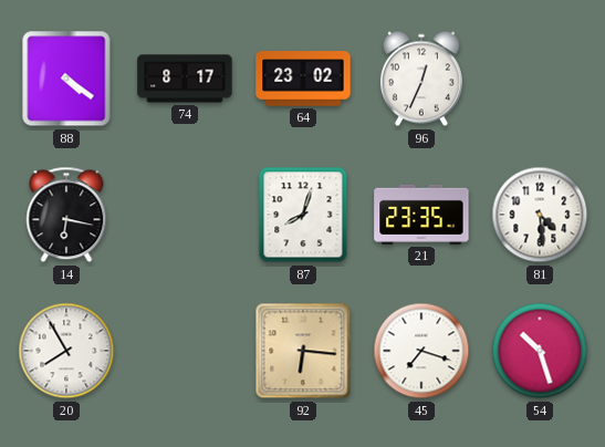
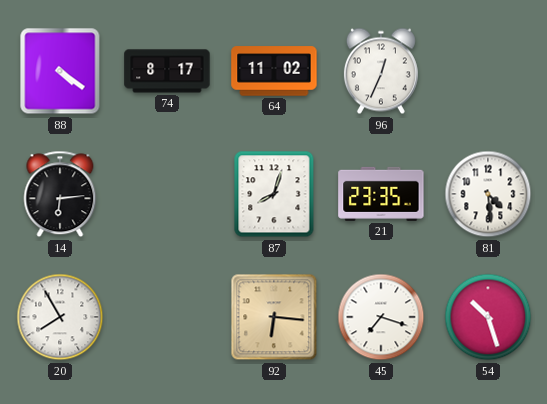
64: 23:02 -> 11:02
14: 6:17 -> 6:14
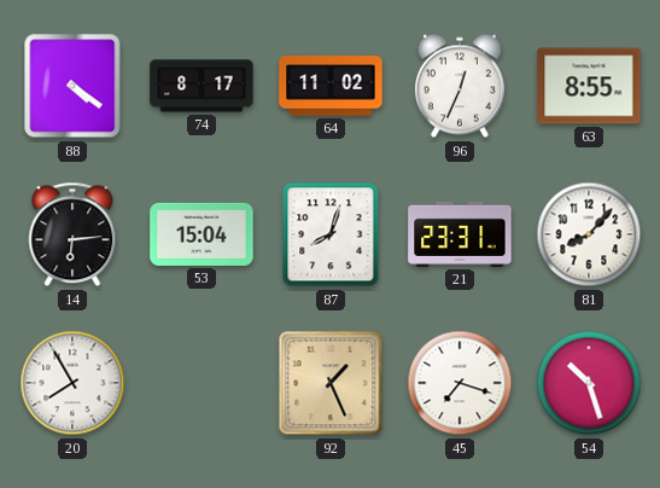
63: none -> 8:55
53: none -> 15:04
21: 23:35 -> 23:31
81: 4:29 -> 8:07
92: 6:16 -> 1:26
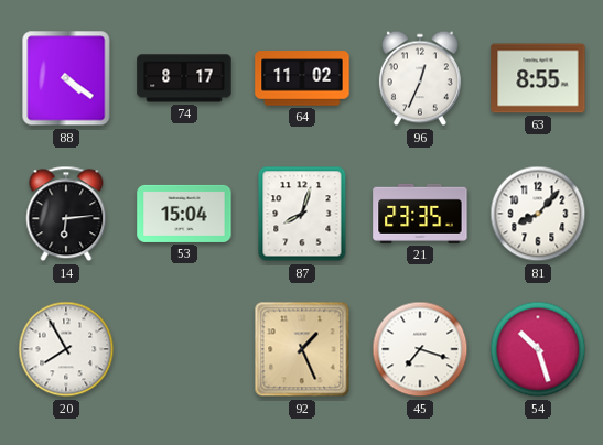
21: 23:31 -> 23:35
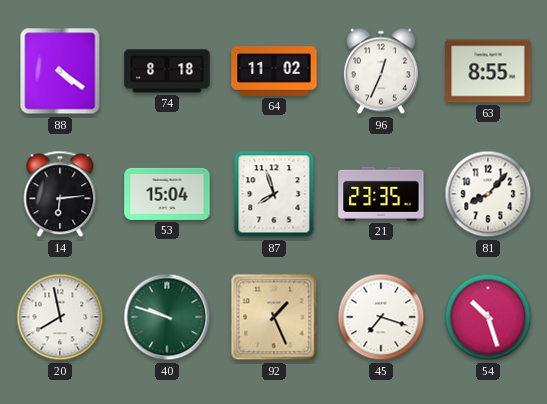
74: 8:17 -> 8:18
87: 8:03 -> 7:57
20: 7:55 -> 7:58
40: none -> 9:48
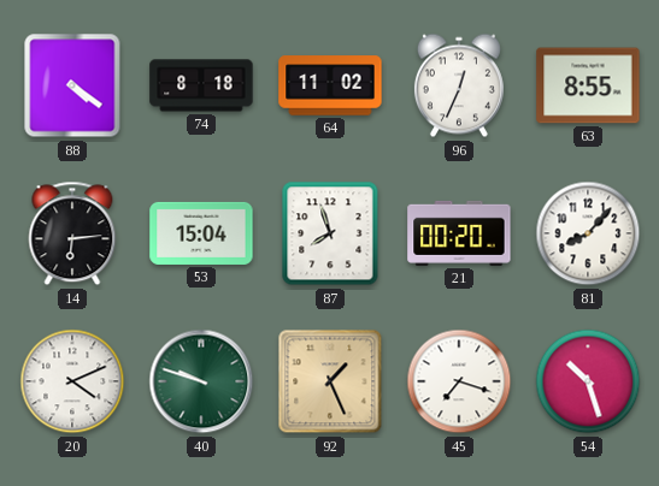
21: 23:35 -> 00:20
20: 7:58 -> 4:11
